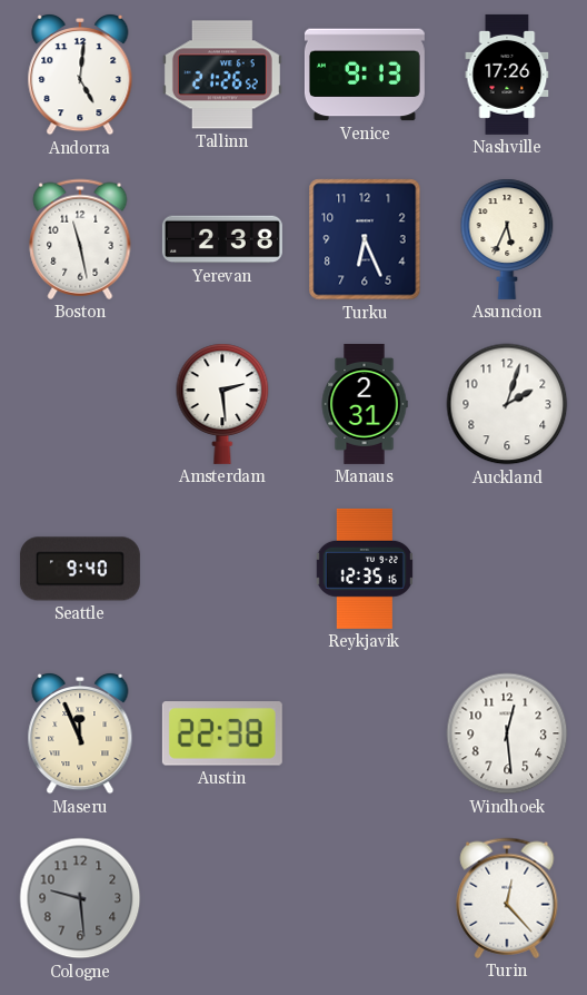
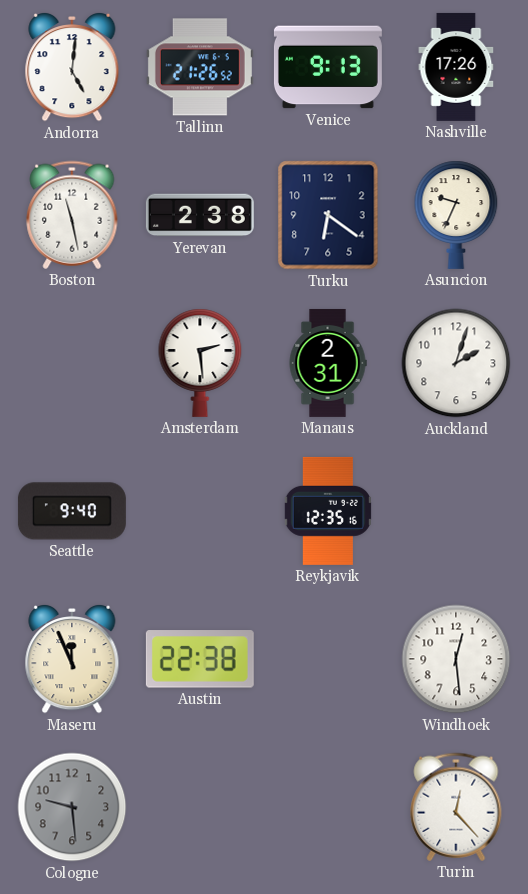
Turku: 6:26 -> 6:21
Asuncion: 5:34 -> 9:34
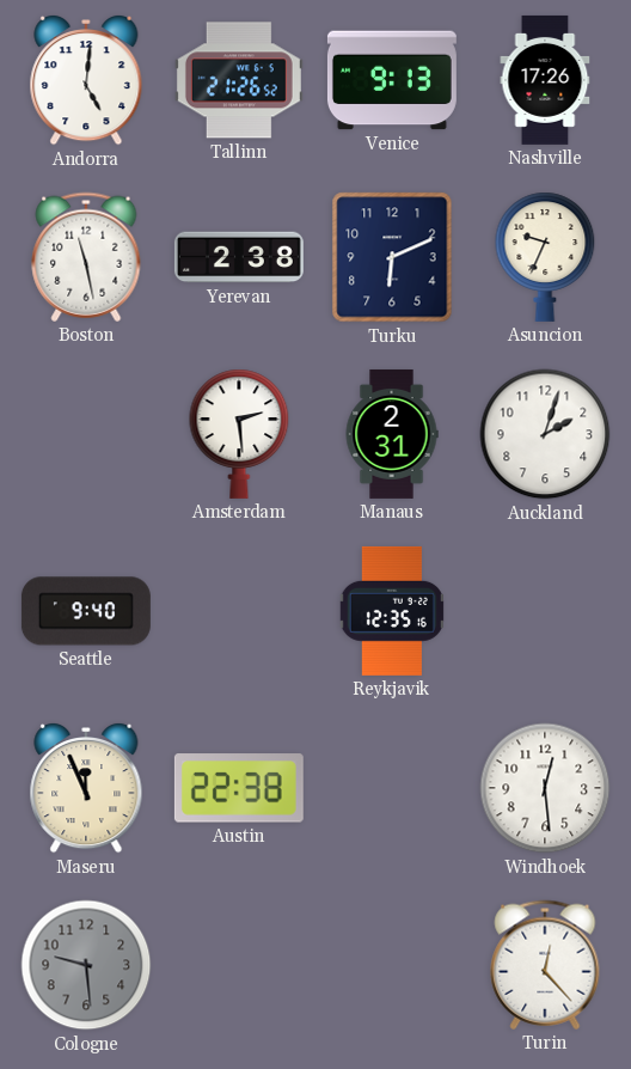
Turku: 6:21 -> 6:11
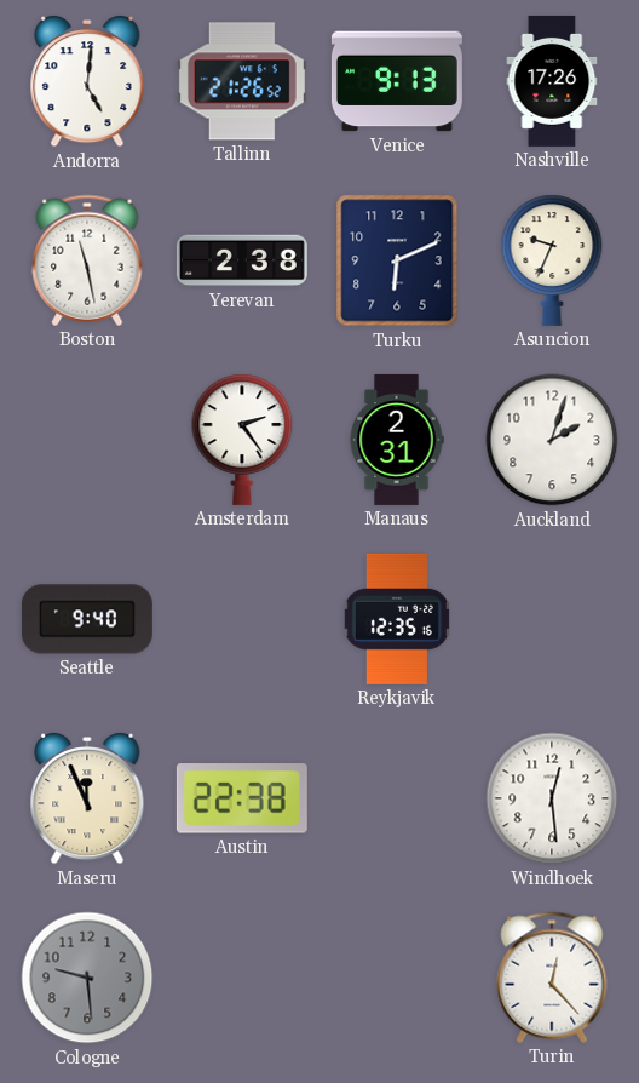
Amsterdam: 2:29 -> 2:24
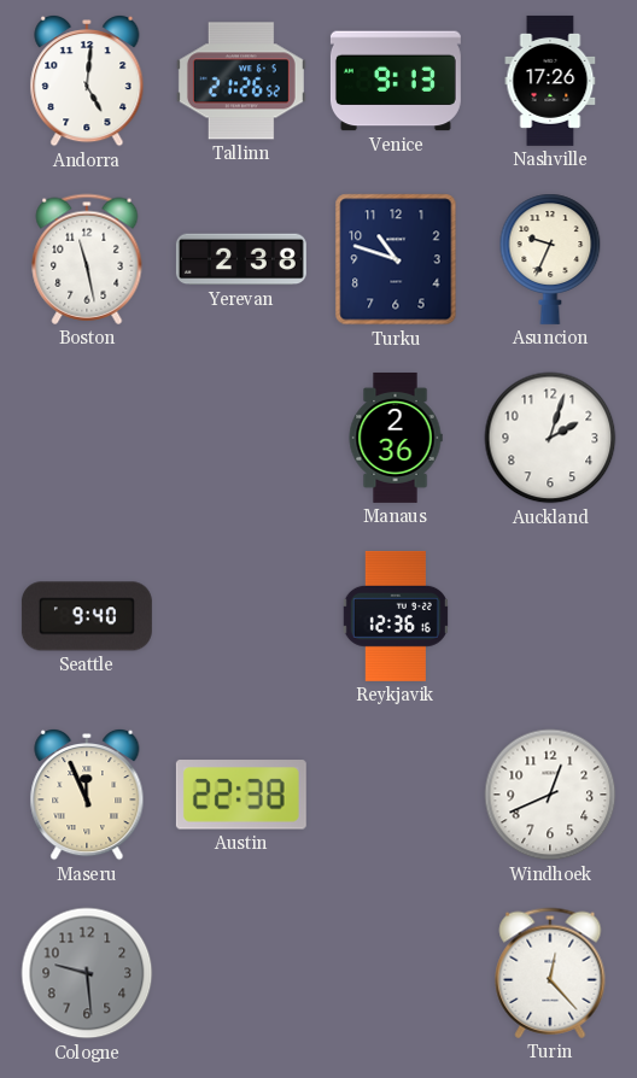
Turku: 6:11 -> 10:48
Amsterdam: 2:24 -> none
Manaus: 2:31 -> 2:36
Reykjavik: 12:35 -> 12:36
Windhoek: 12:29 -> 12:41
